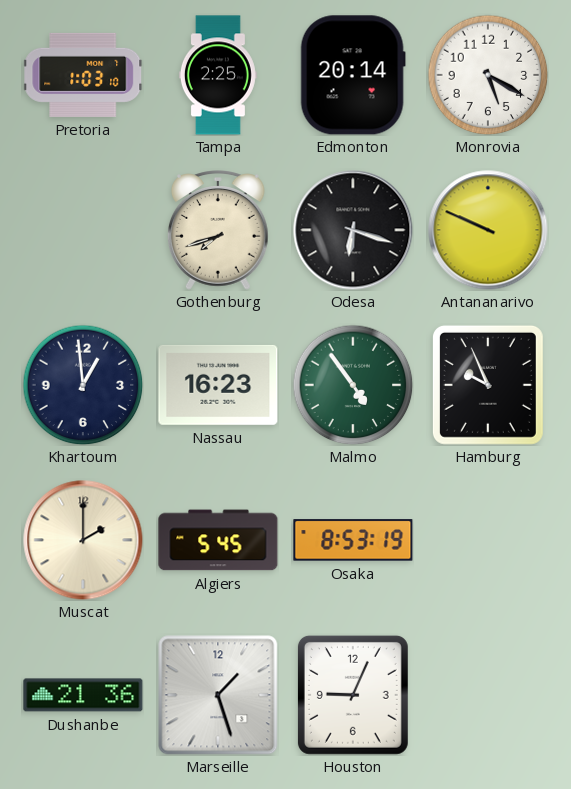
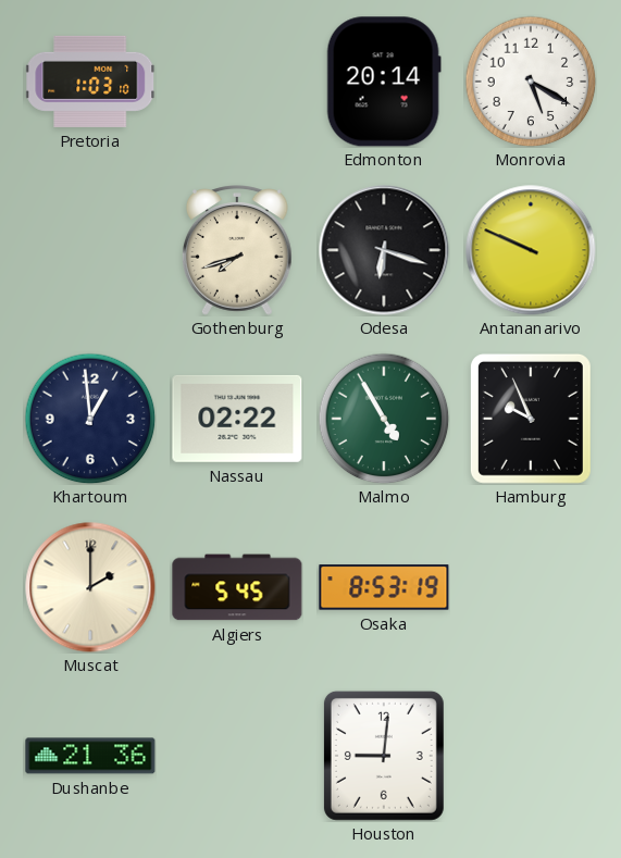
Tampa: 2:25 -> none
Nassau: 16:23 -> 02:22
Malmo: 4:54 -> 4:55
Marseille: 1:27 -> none
Houston: 9:04 -> 9:01
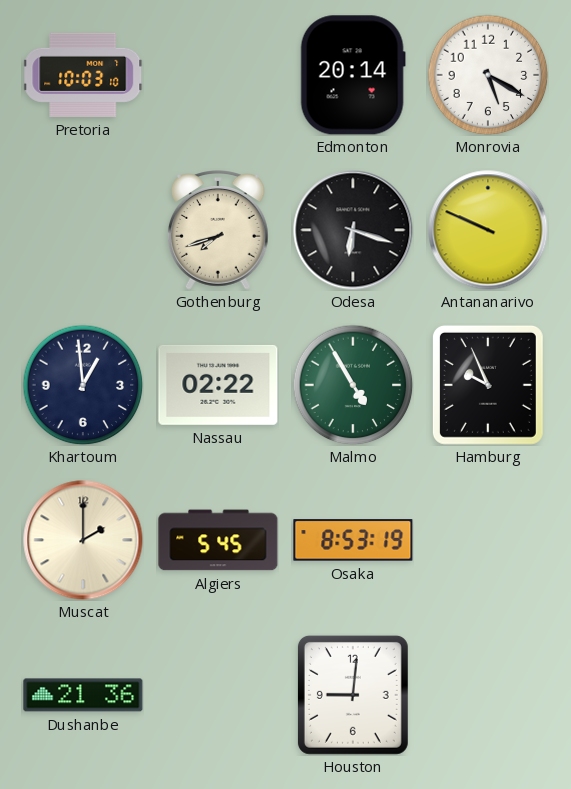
Pretoria: 1:03 -> 10:03
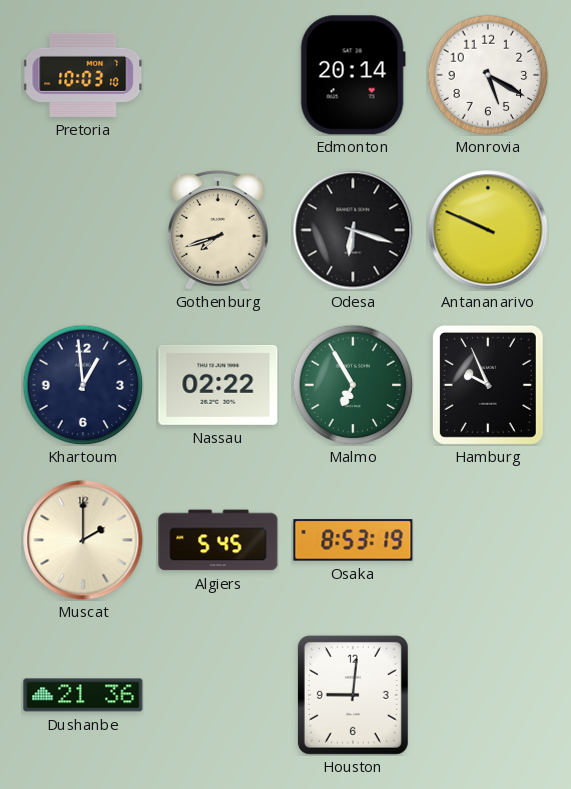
Malmo: 4:55 -> 6:55
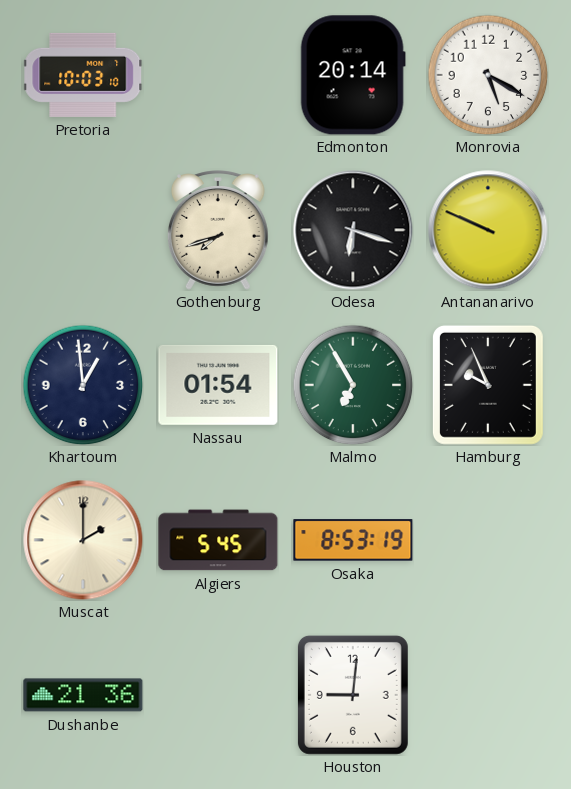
Nassau: 02:22 -> 01:54
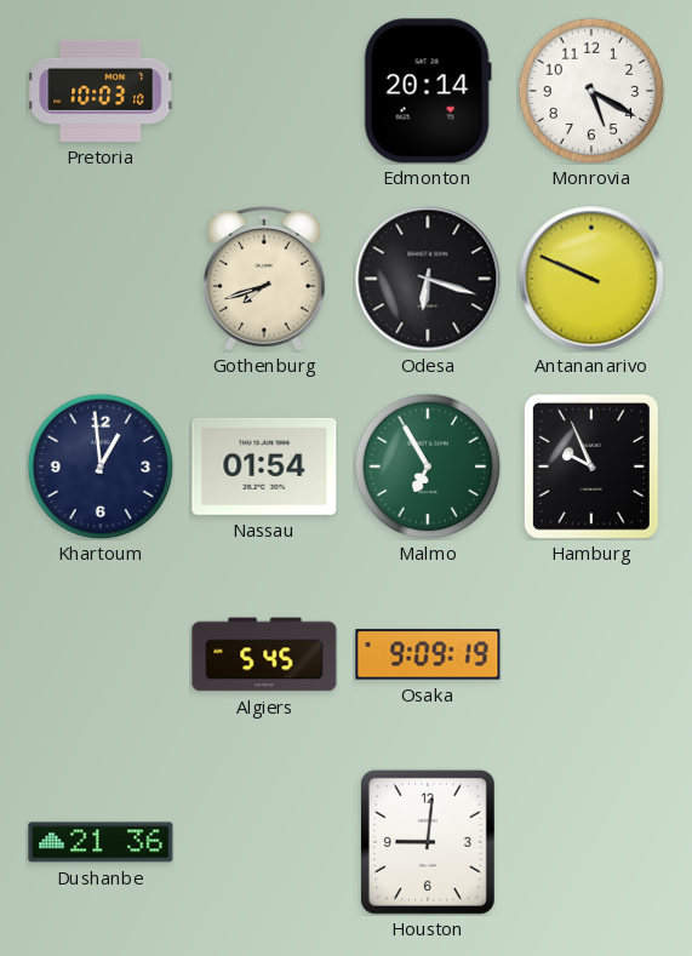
Muscat: 2:00 -> none
Osaka: 8:53 -> 9:09
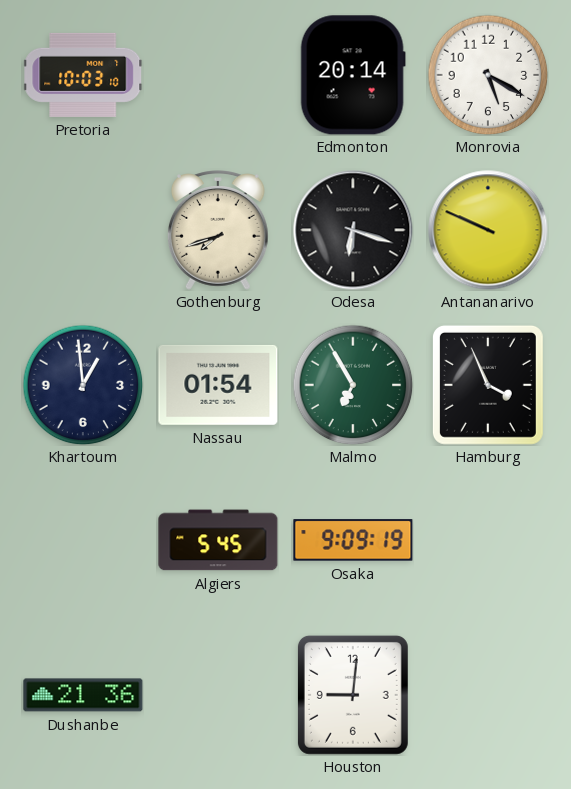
Hamburg: 9:56 -> 3:56
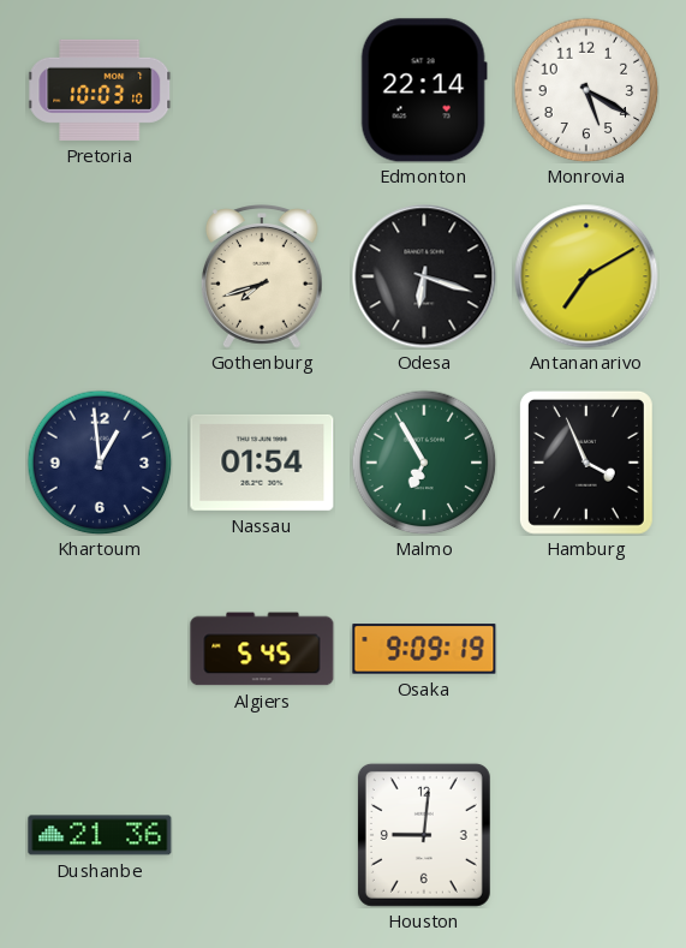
Edmonton: 20:14 -> 22:14
Antananarivo: 9:49 -> 7:10
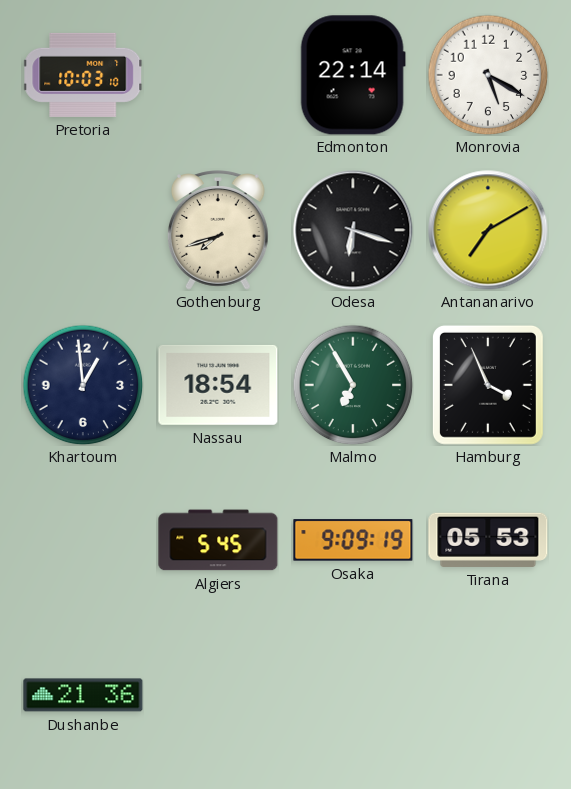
Nassau: 01:54 -> 18:54
Tirana: none -> 05:53
Houston: 9:01 -> none
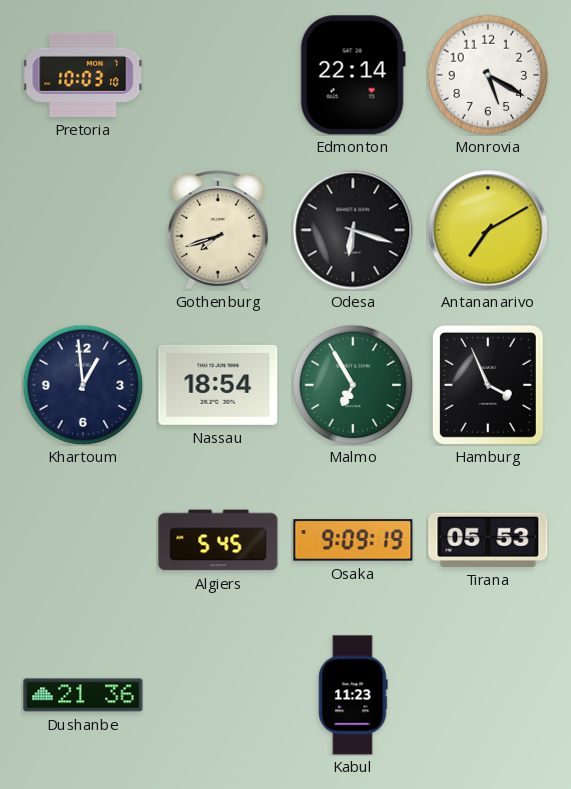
Kabul: none -> 11:23
